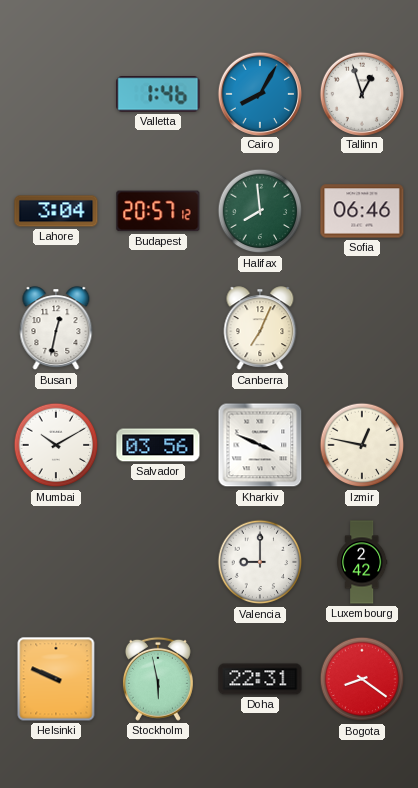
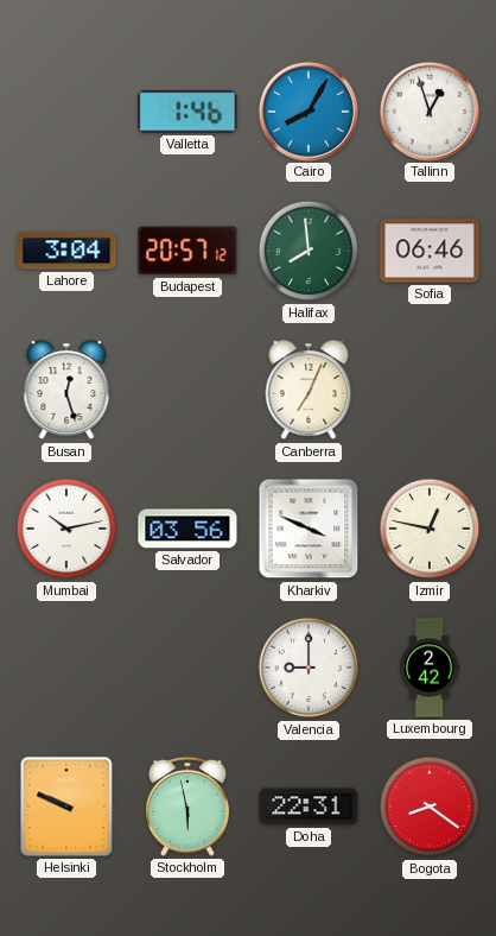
Busan: 12:32 -> 12:27
Mumbai: 10:10 -> 10:13
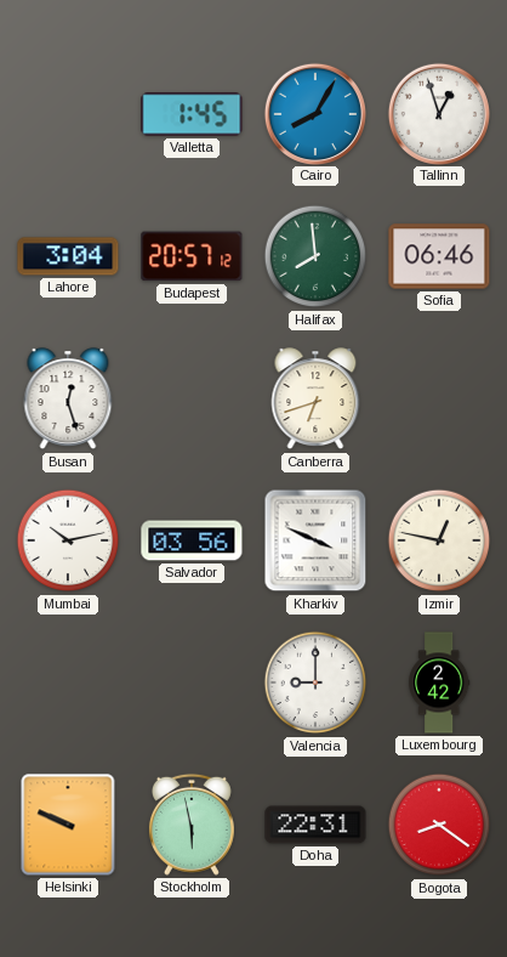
Valletta: 1:46 -> 1:45
Canberra: 7:04 -> 6:42
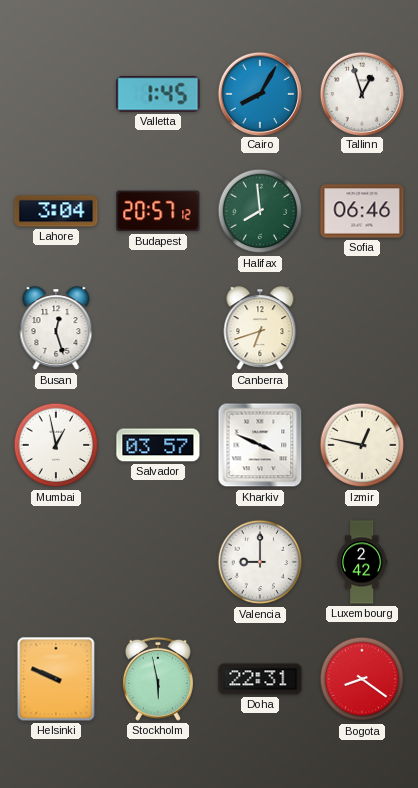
Mumbai: 10:13 -> 12:58
Salvador: 03:56 -> 03:57
